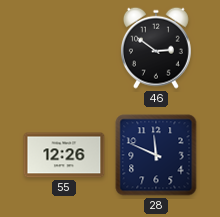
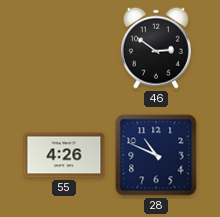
55: 12:26 -> 4:26
28: 11:49 -> 10:49
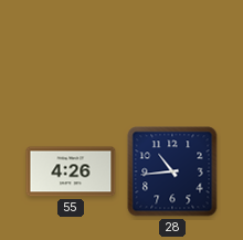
46: 2:51 -> none
28: 10:49 -> 10:44
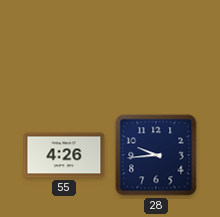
28: 10:44 -> 9:44
